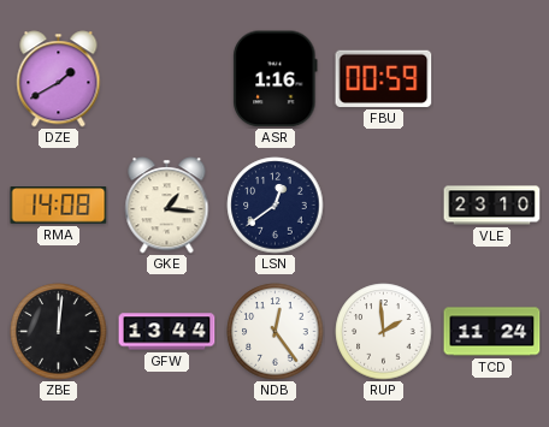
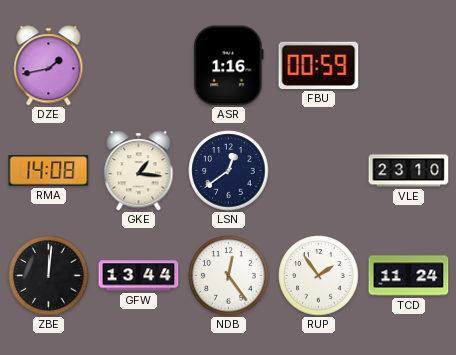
DZE: 1:40 -> 1:43
RUP: 1:59 -> 1:54
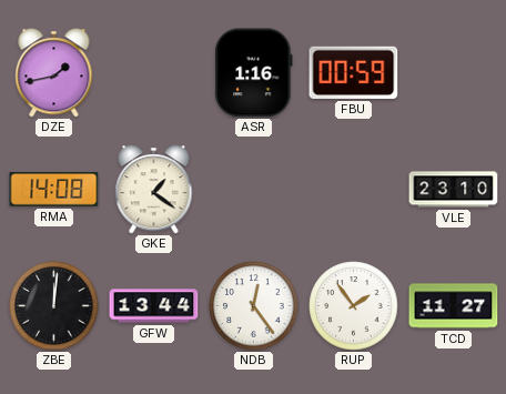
GKE: 1:16 -> 1:21
LSN: 12:39 -> none
TCD: 11:24 -> 11:27
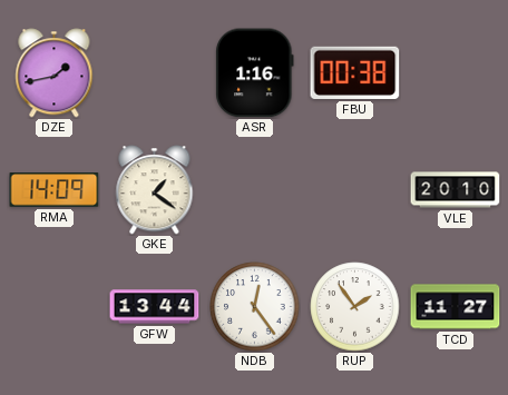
FBU: 00:59 -> 00:38
RMA: 14:08 -> 14:09
VLE: 23:10 -> 20:10
ZBE: 12:01 -> none
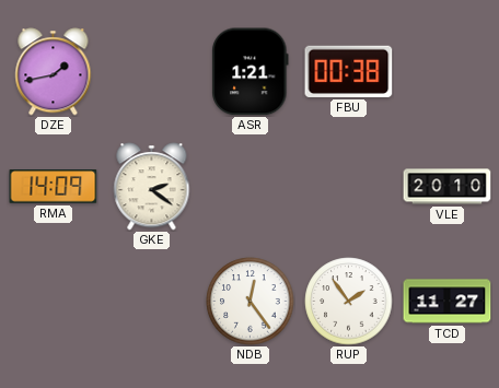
ASR: 1:16 -> 1:21
GKE: 1:21 -> 2:21
GFW: 13:44 -> none
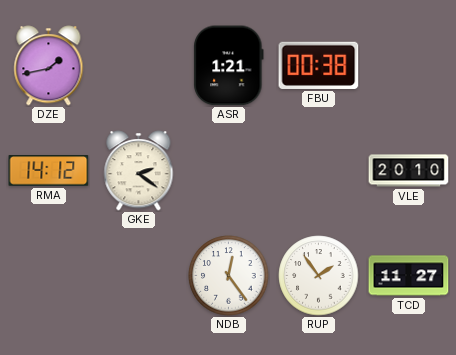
RMA: 14:09 -> 14:12
